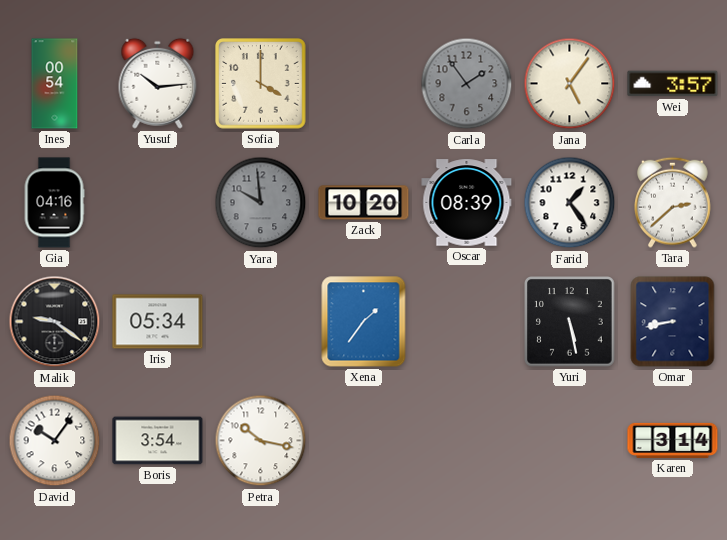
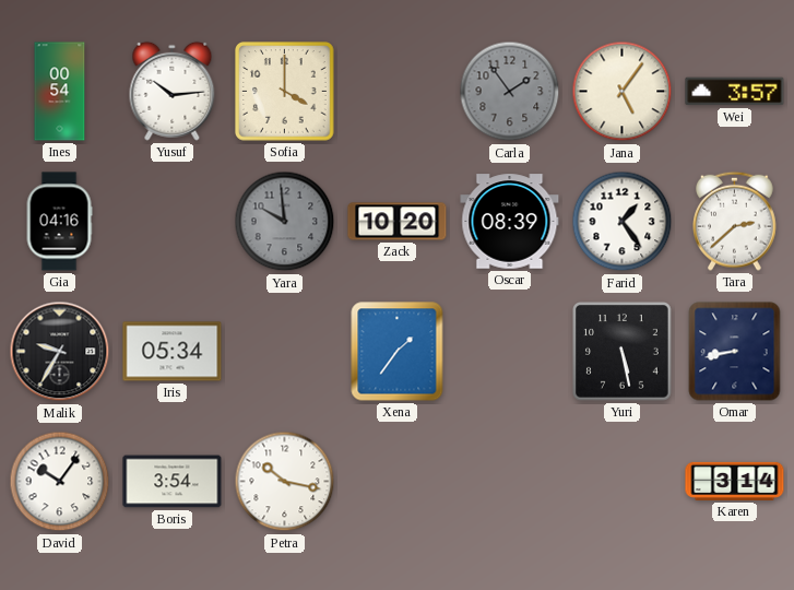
Malik: 9:21 -> 9:35
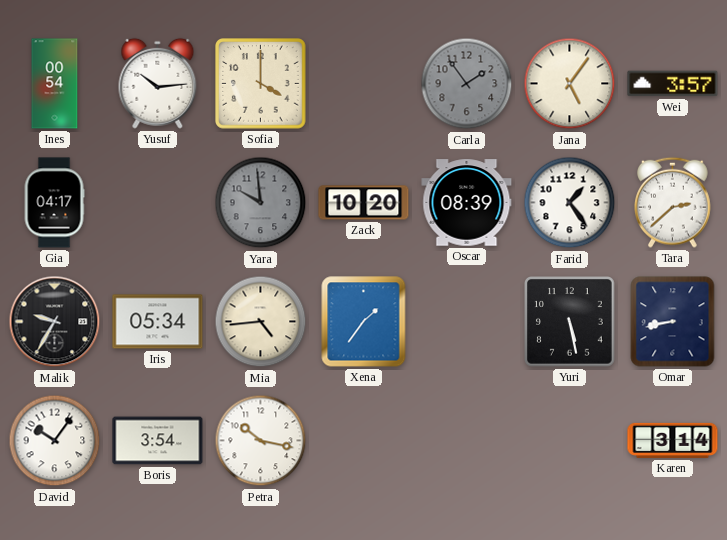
Gia: 04:16 -> 04:17
Mia: none -> 4:44
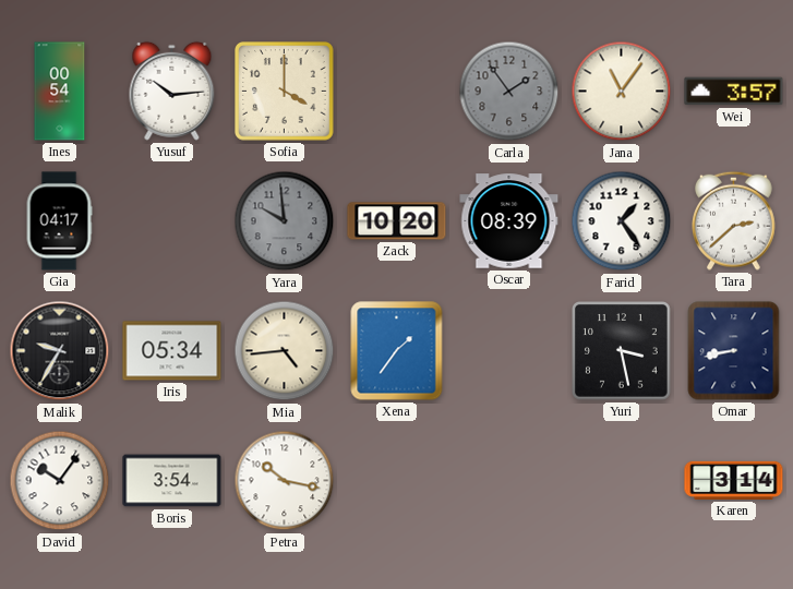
Jana: 5:06 -> 11:06
Yuri: 5:28 -> 3:28
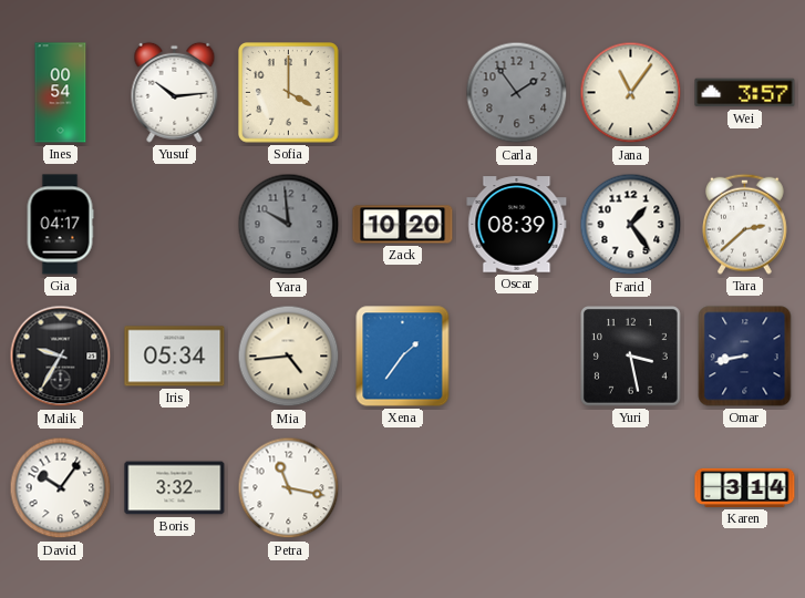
Boris: 3:54 -> 3:32
Petra: 10:17 -> 11:17
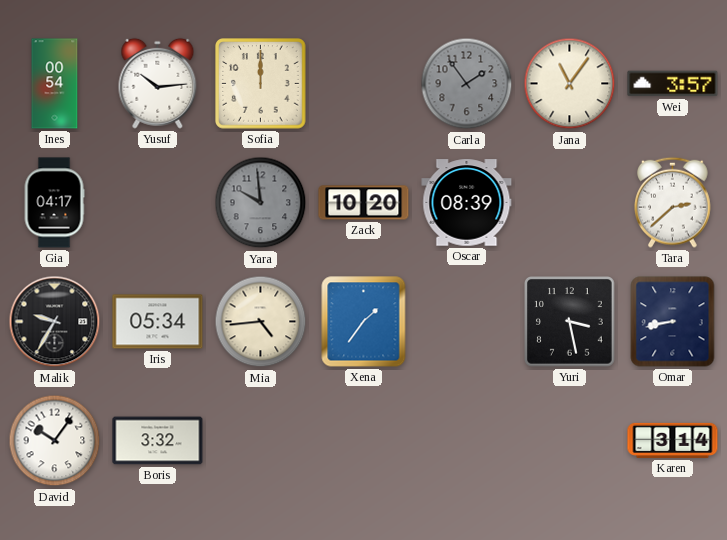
Sofia: 4:00 -> 12:00
Farid: 1:24 -> none
Petra: 11:17 -> none
